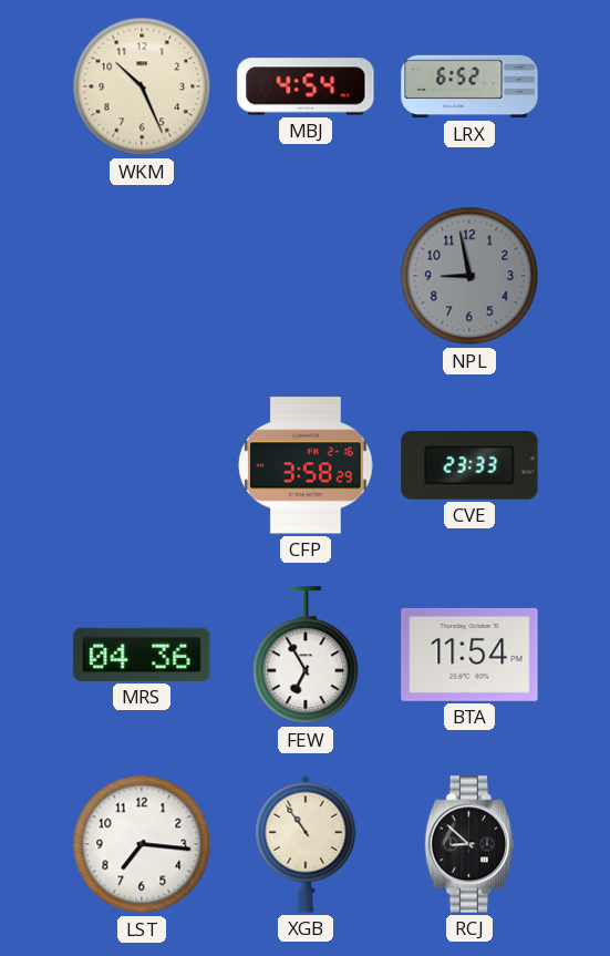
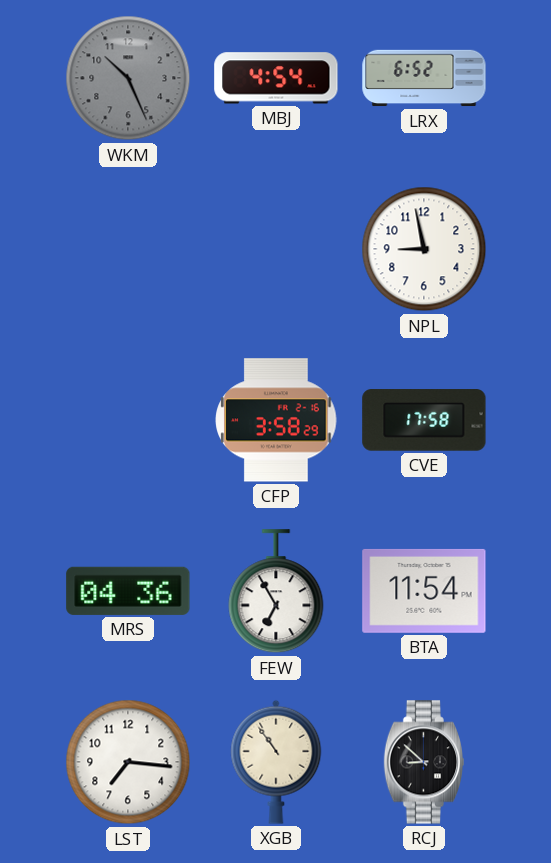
WKM dial: cream -> grey
NPL dial: grey -> white
CVE: 23:33 -> 17:58
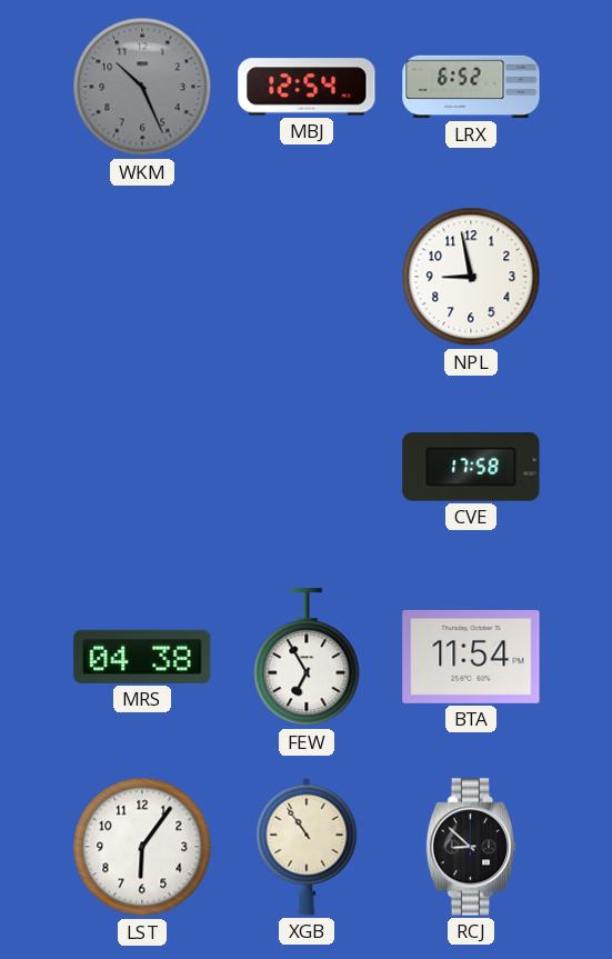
MBJ: 4:54 -> 12:54
CFP: 3:58 -> none
MRS: 04:36 -> 04:38
LST: 7:16 -> 6:06
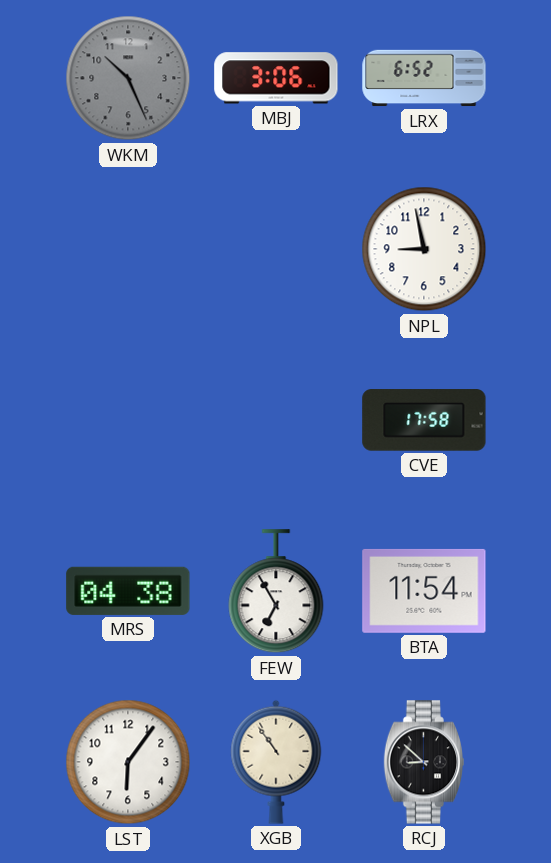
MBJ: 12:54 -> 3:06
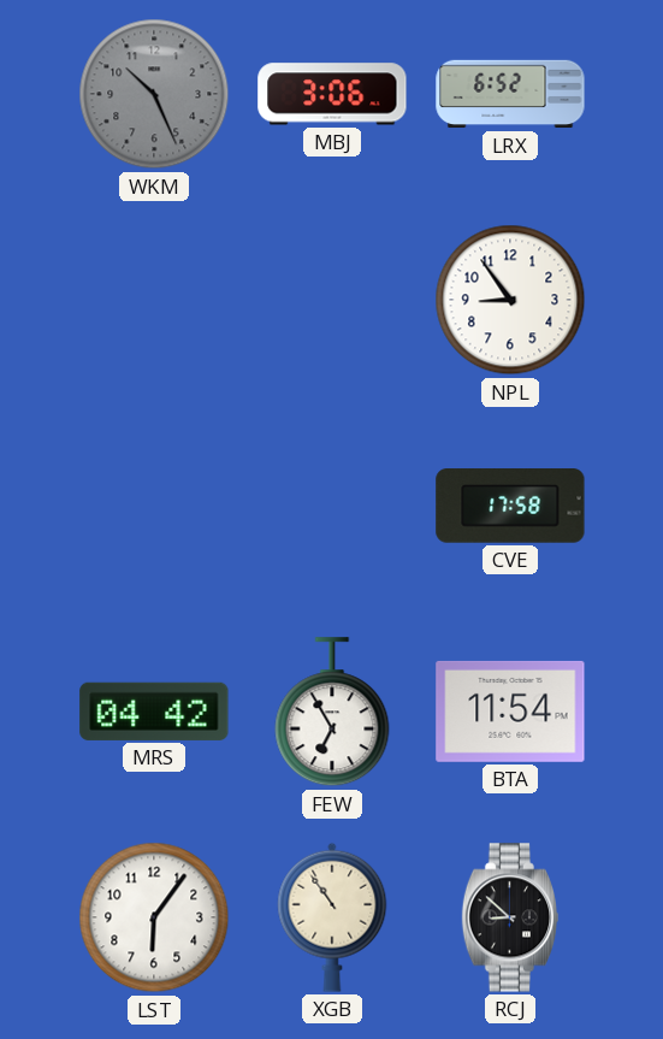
NPL: 8:58 -> 8:54
MRS: 04:38 -> 04:42
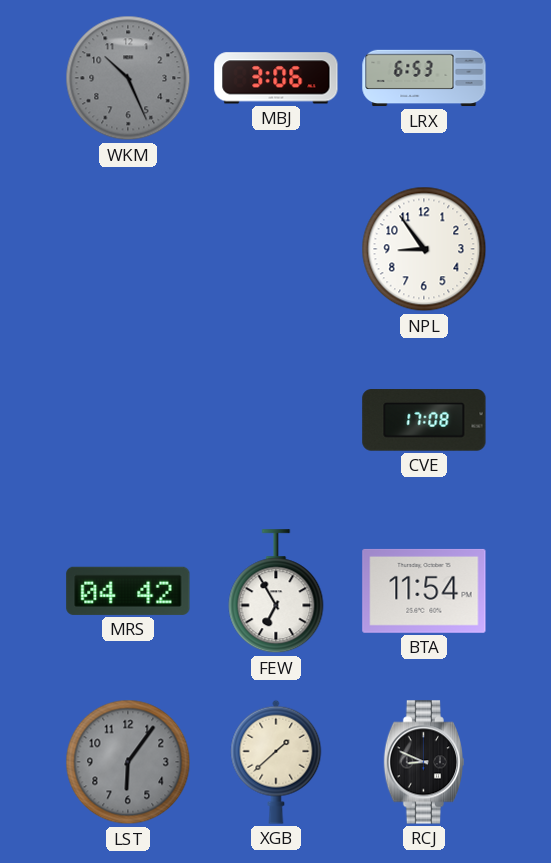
LRX: 6:52 -> 6:53
CVE: 17:58 -> 17:08
LST dial: white -> grey
XGB: 10:54 -> 1:38
RCJ: 8:52 -> 8:49
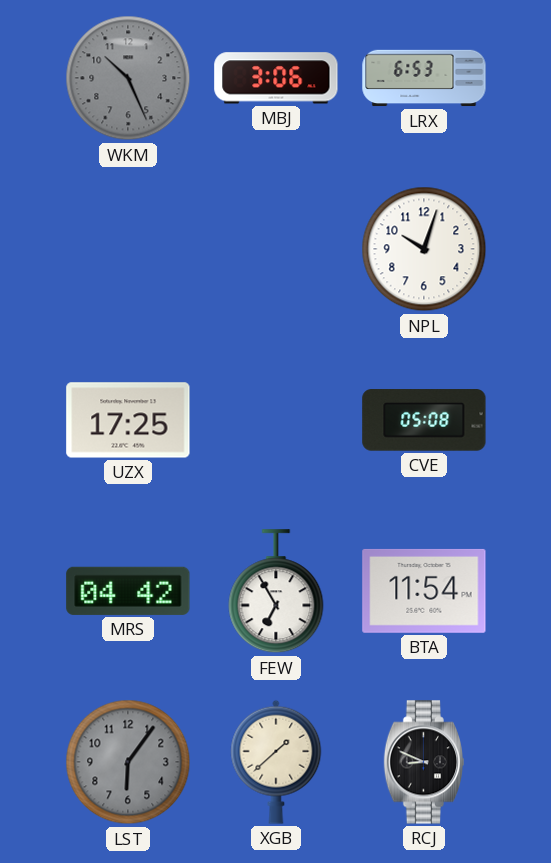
NPL: 8:54 -> 10:03
UZX: none -> 17:25
CVE: 17:08 -> 05:08
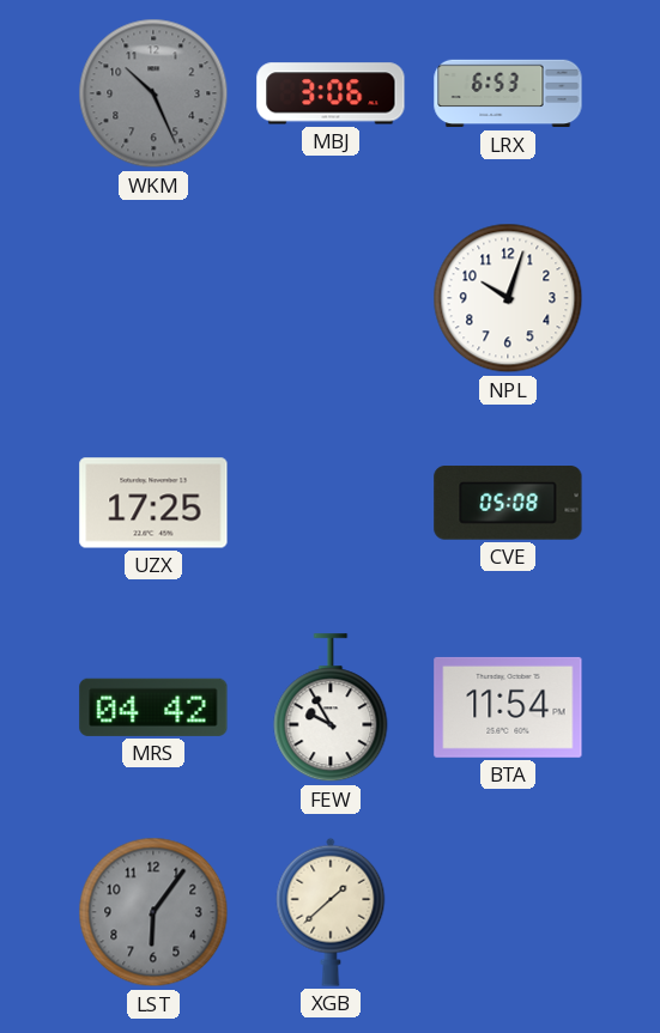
FEW: 6:55 -> 9:55
RCJ: 8:49 -> none
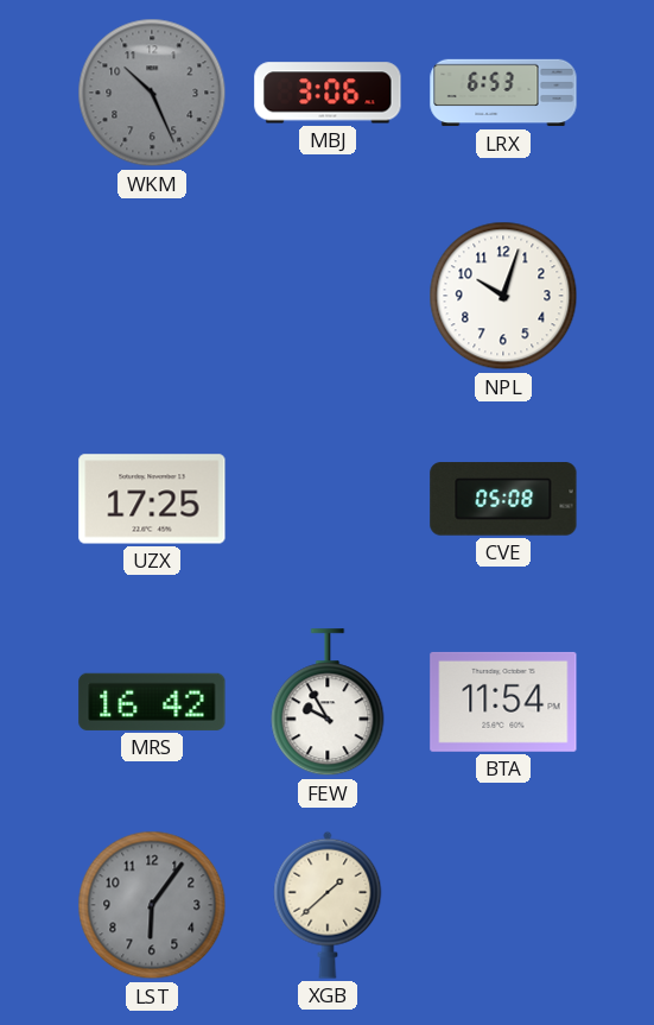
MRS: 04:42 -> 16:42
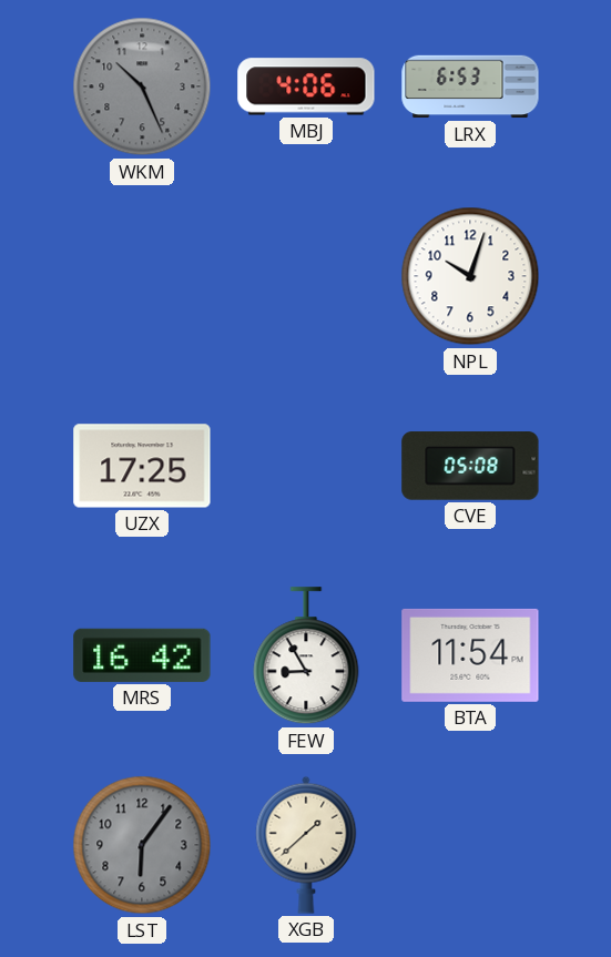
MBJ: 3:06 -> 4:06
FEW: 9:55 -> 8:55
